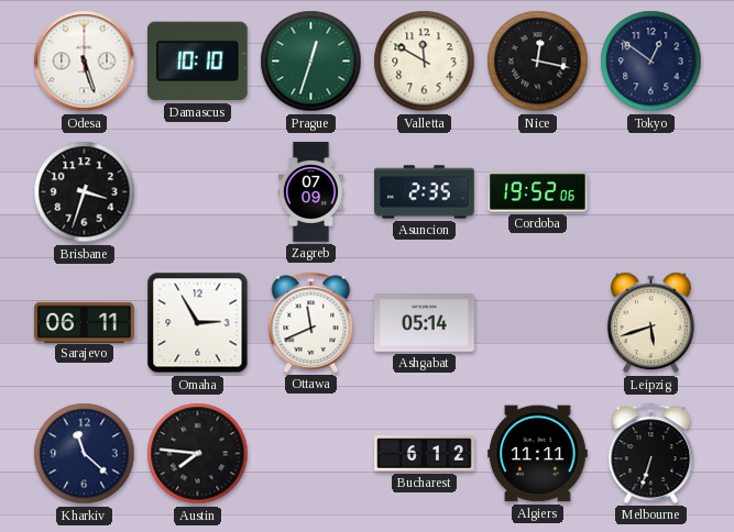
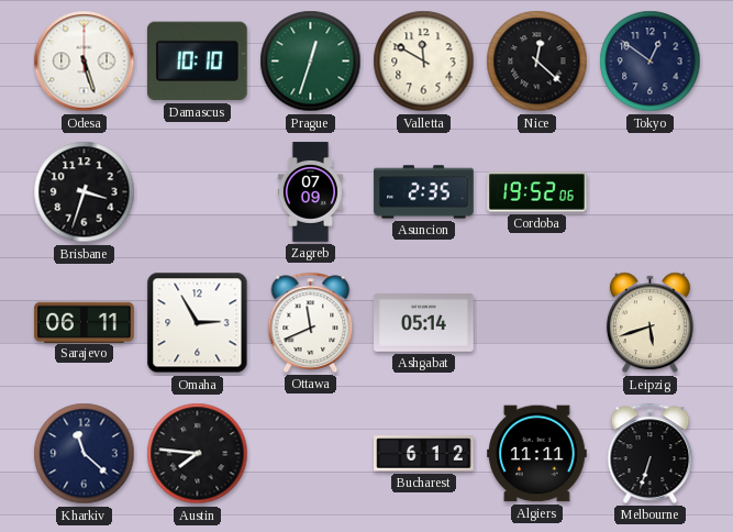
Nice: 12:17 -> 12:22
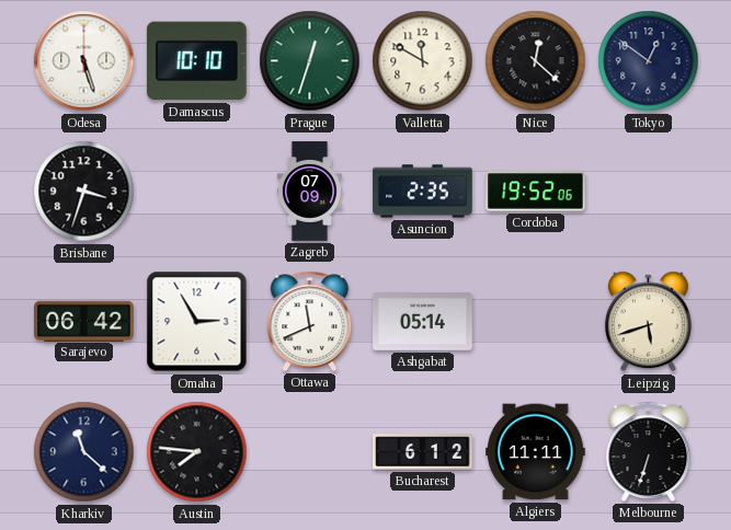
Sarajevo: 06:11 -> 06:42
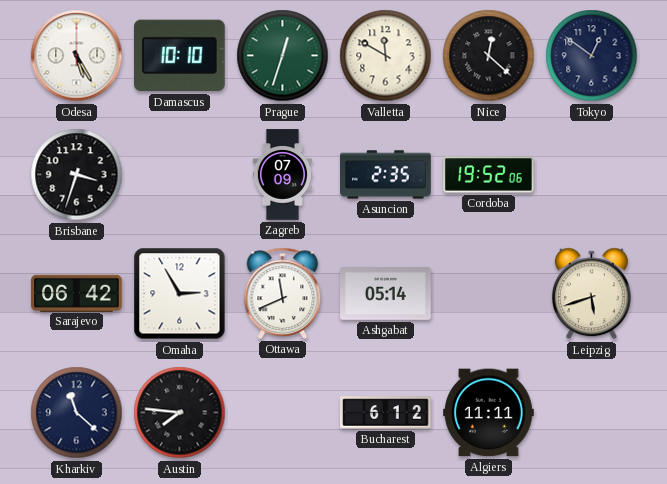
Odesa: 5:27 -> 5:25
Melbourne: 6:33 -> none
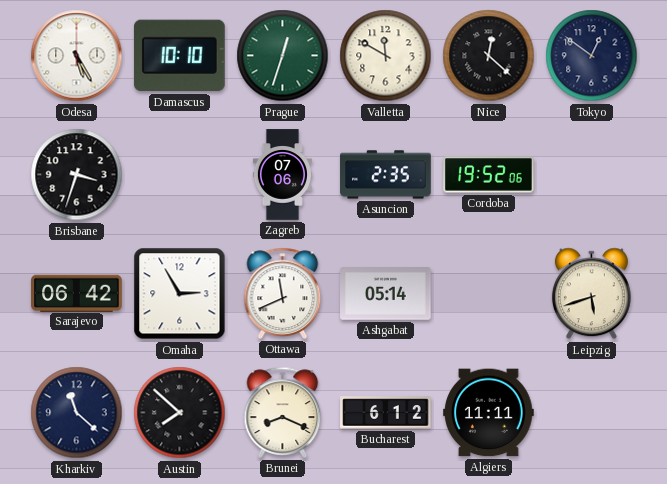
Zagreb: 07:09 -> 07:06
Austin: 7:46 -> 7:52
Brunei: none -> 8:19
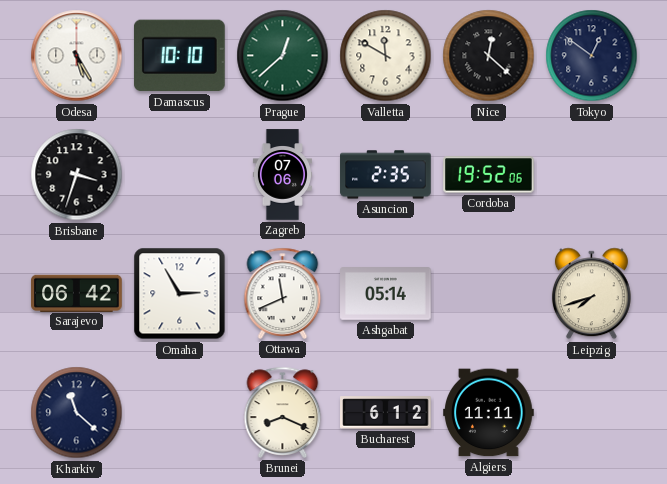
Prague: 12:33 -> 12:38
Leipzig: 5:42 -> 7:42
Austin: 7:52 -> none
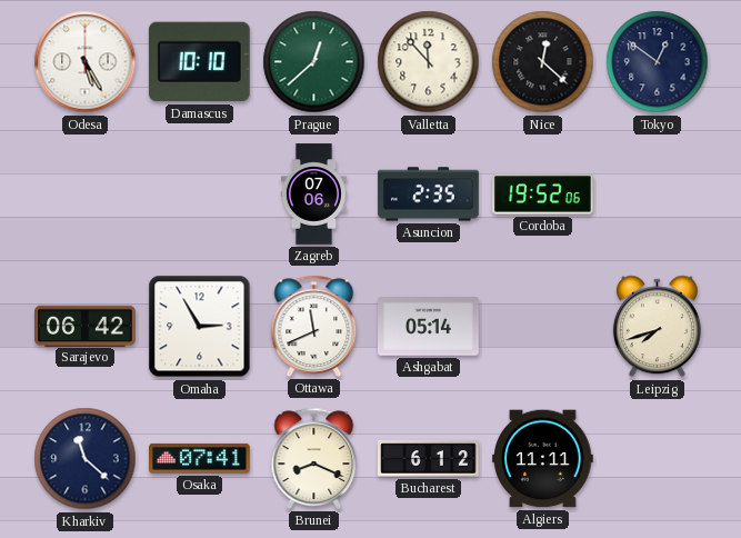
Valletta: 11:50 -> 11:53
Brisbane: 3:33 -> none
Osaka: none -> 07:41
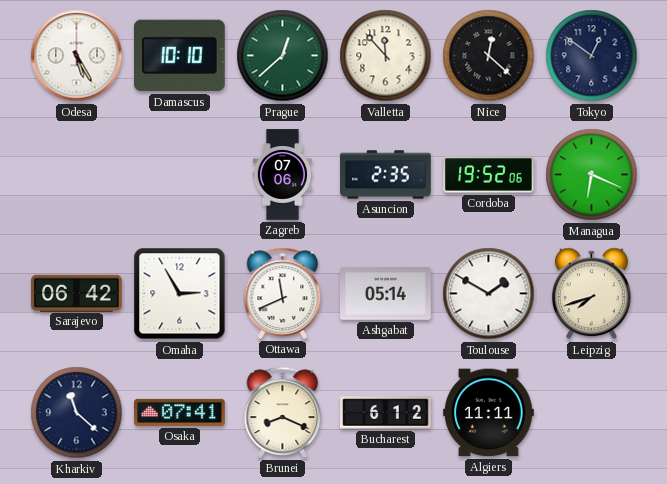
Managua: none -> 6:19
Toulouse: none -> 1:50
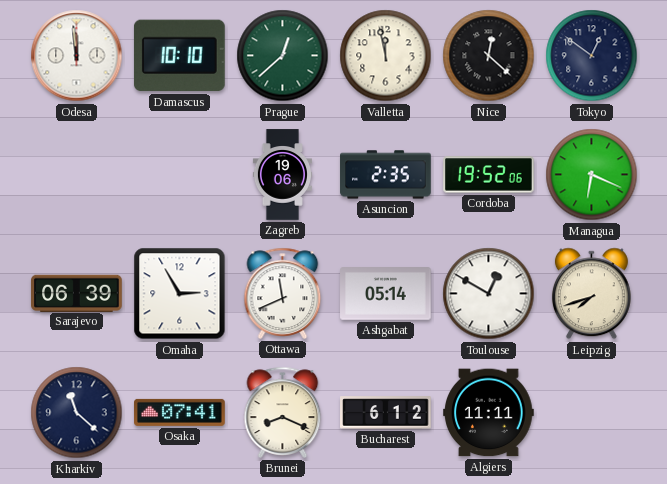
Odesa: 5:25 -> 11:59
Valletta: 11:53 -> 11:58
Zagreb: 07:06 -> 19:06
Sarajevo: 06:42 -> 06:39
Toulouse: 1:50 -> 12:50
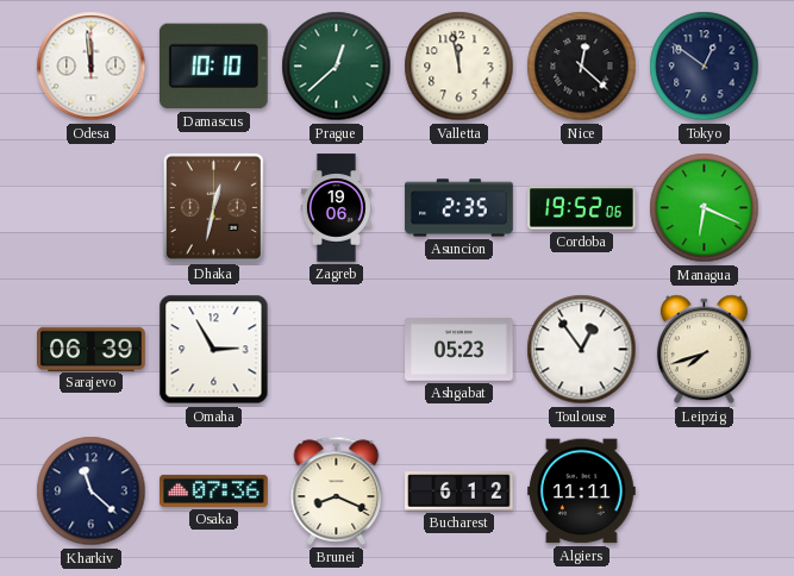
Dhaka: none -> 12:32
Ottawa: 11:41 -> none
Ashgabat: 05:14 -> 05:23
Toulouse: 12:50 -> 12:54
Osaka: 07:41 -> 07:36
